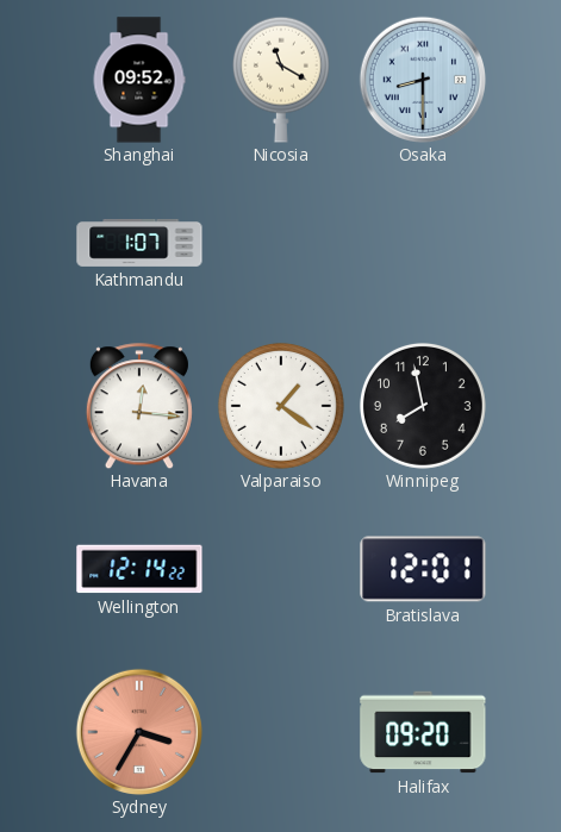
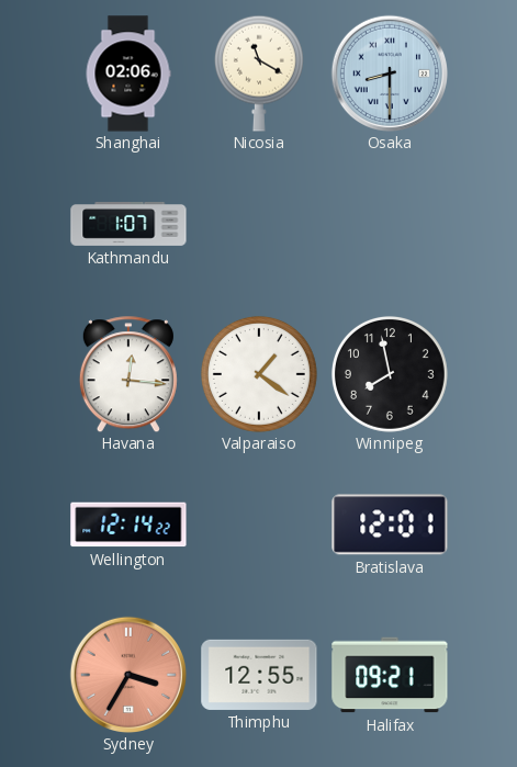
Shanghai: 09:52 -> 02:06
Thimphu: none -> 12:55
Halifax: 09:20 -> 09:21
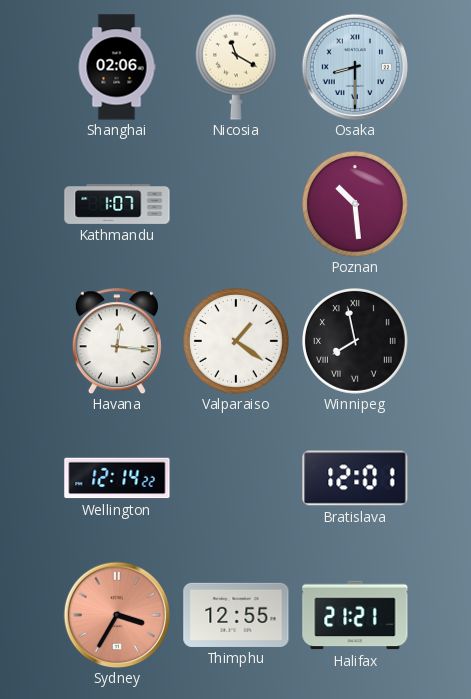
Poznan: none -> 10:29
Winnipeg numerals: Arabic -> Roman
Halifax: 09:21 -> 21:21
